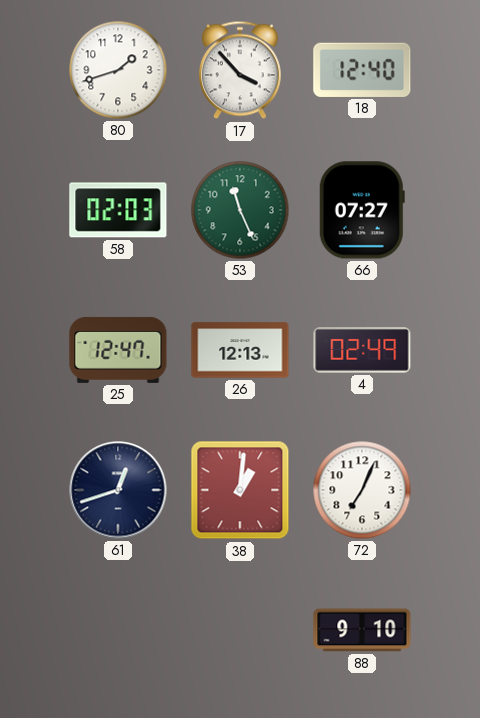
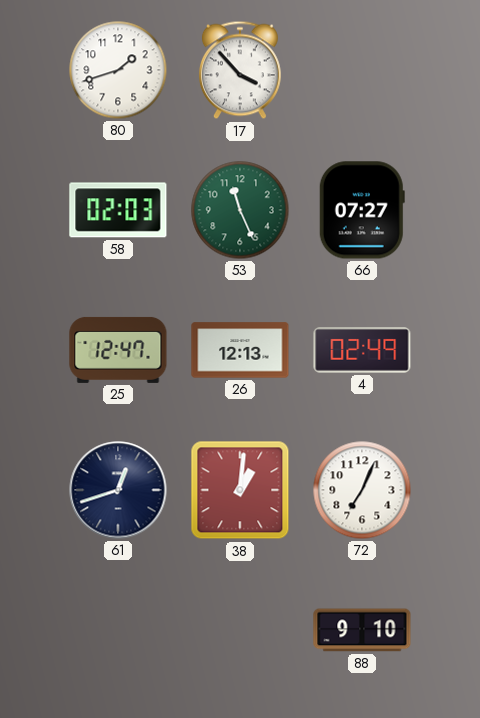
18: 12:40 -> none
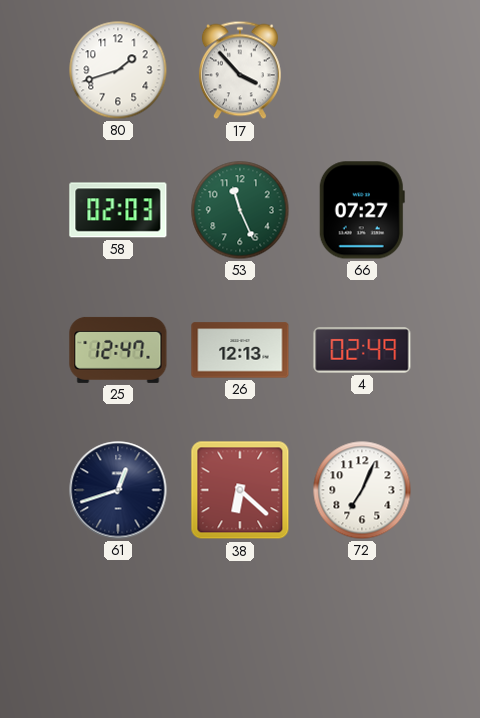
38: 1:01 -> 6:22
88: 9:10 -> none
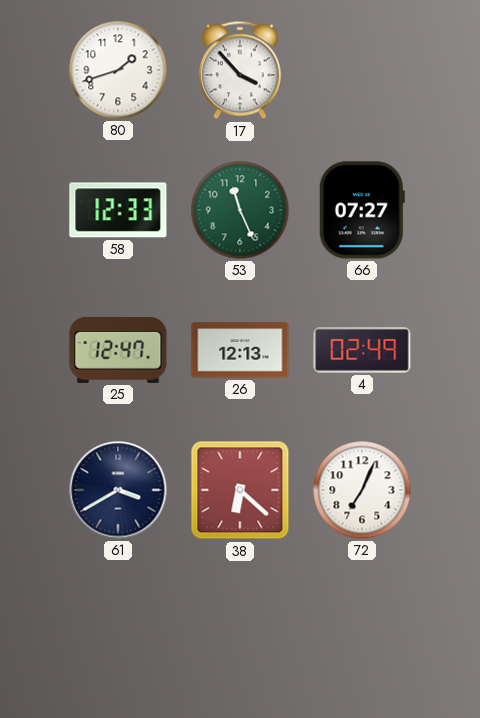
58: 02:03 -> 12:33
61: 12:42 -> 3:40
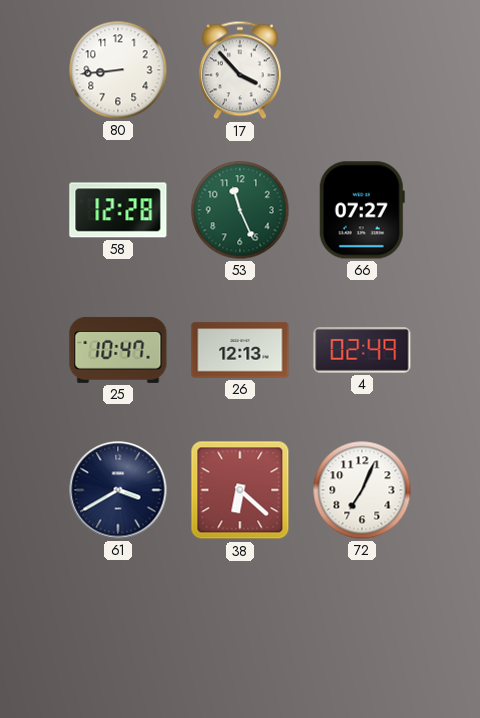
80: 1:42 -> 8:44
58: 12:33 -> 12:28
25: 12:47 -> 10:47
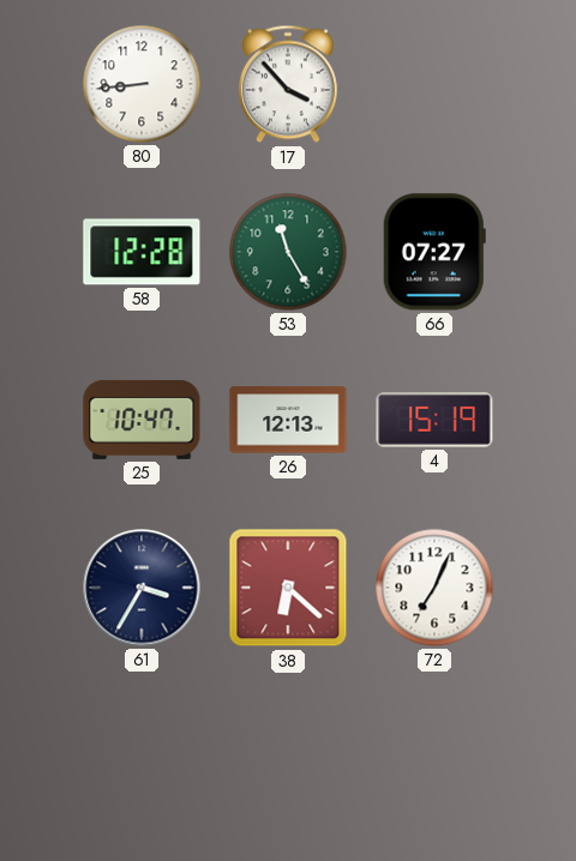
53: 11:26 -> 11:25
4: 02:49 -> 15:19
61: 3:40 -> 3:35
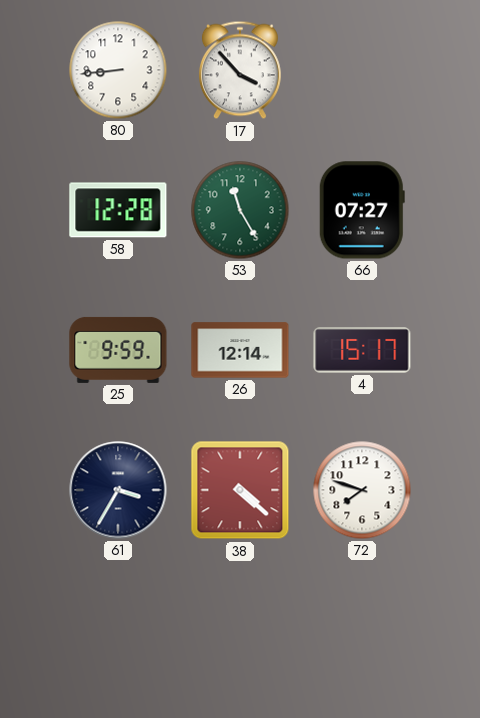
25: 10:47 -> 9:59
26: 12:13 -> 12:14
4: 15:19 -> 15:17
38: 6:22 -> 4:22
72: 7:04 -> 7:48
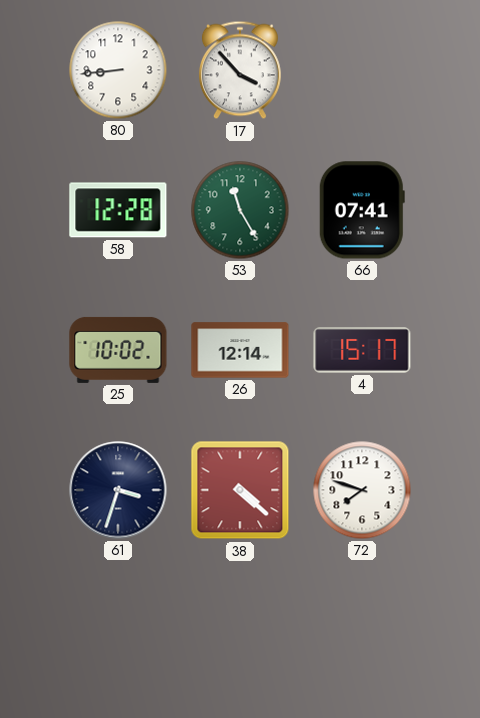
66: 07:27 -> 07:41
25: 9:59 -> 10:02
61: 3:35 -> 3:33
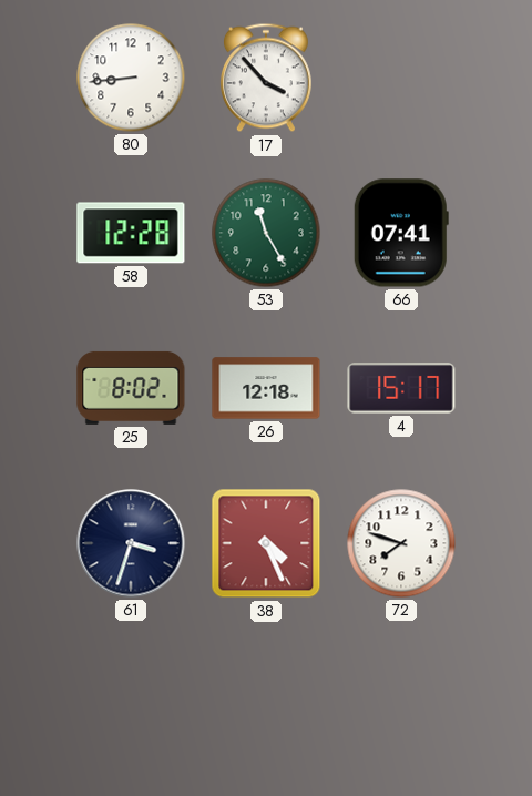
25: 10:02 -> 8:02
26: 12:14 -> 12:18
38: 4:22 -> 4:26
